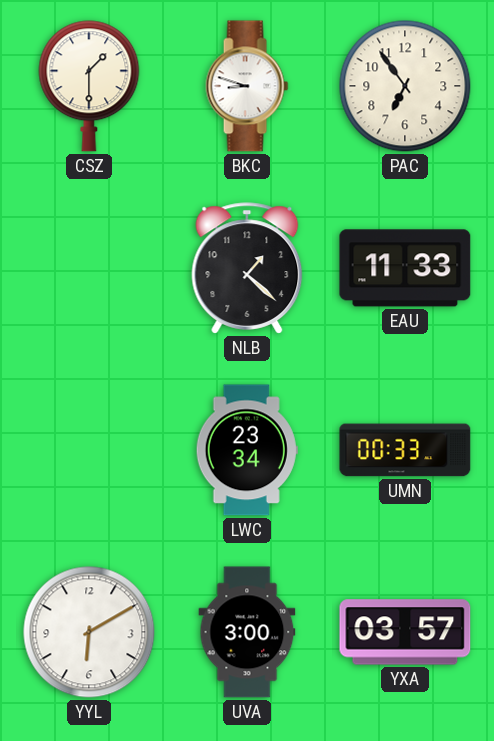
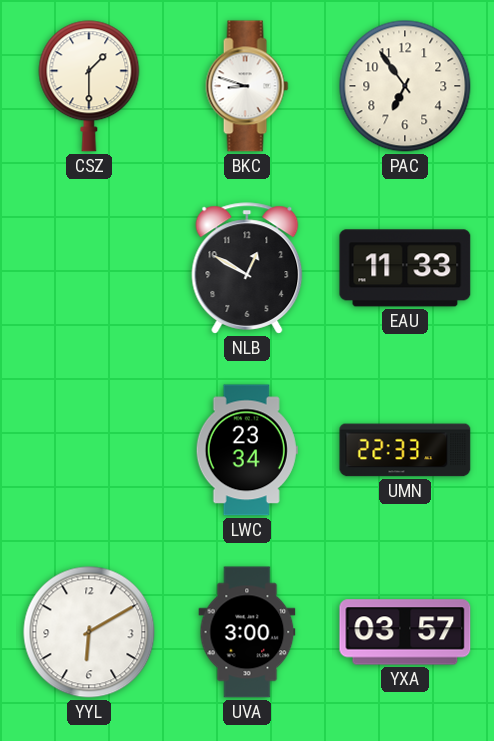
NLB: 1:22 -> 12:50
UMN: 00:33 -> 22:33
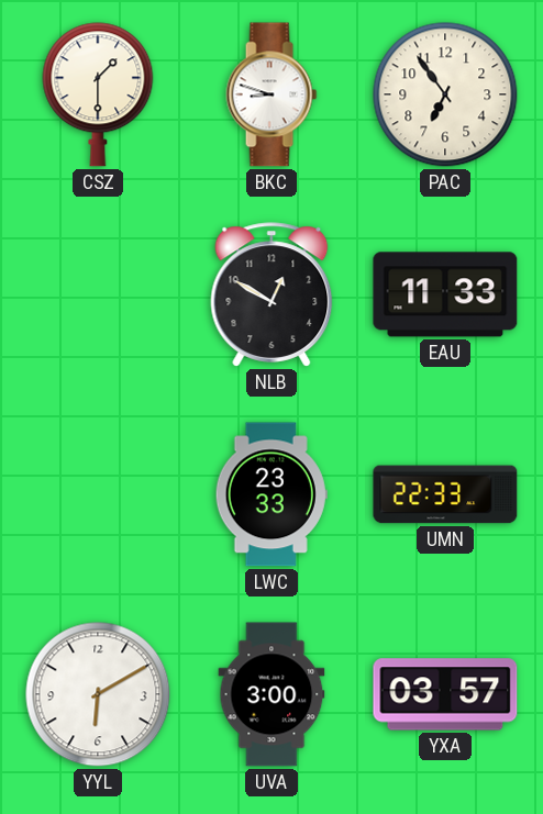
LWC: 23:34 -> 23:33
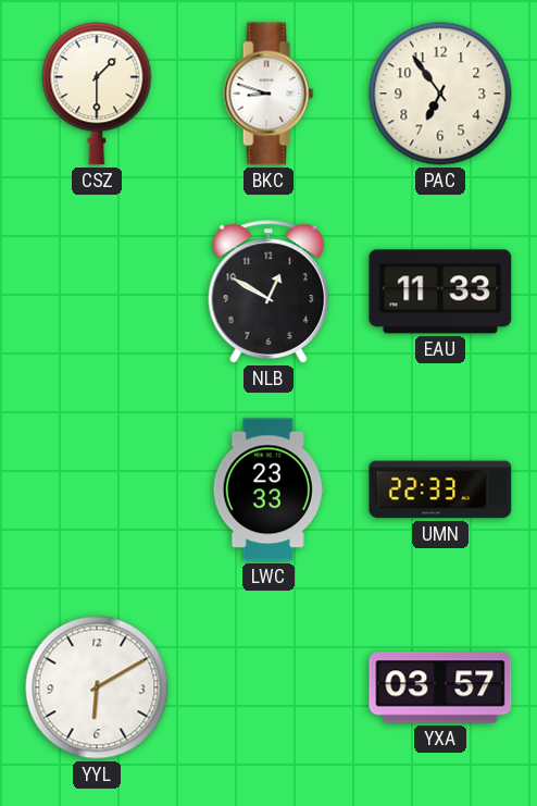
UVA: 3:00 -> none
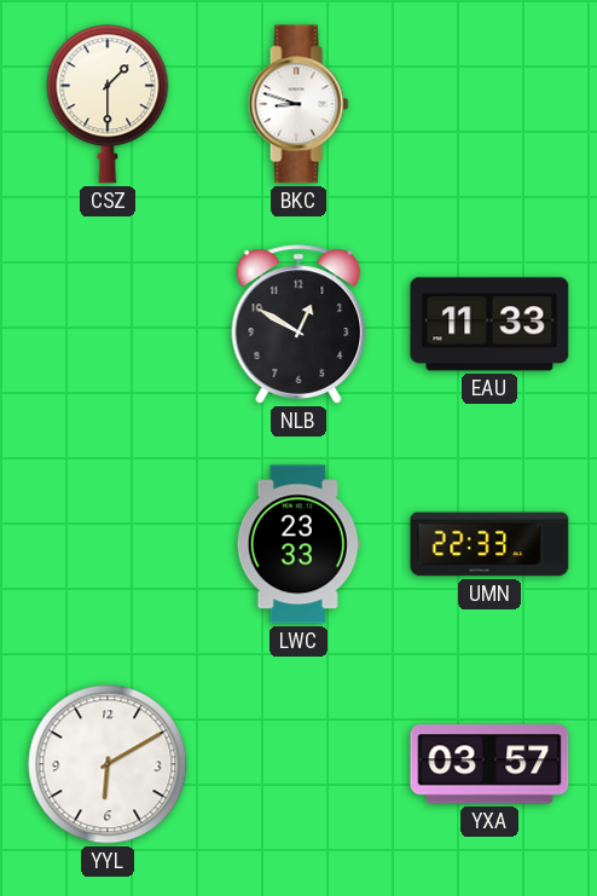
PAC: 6:54 -> none
